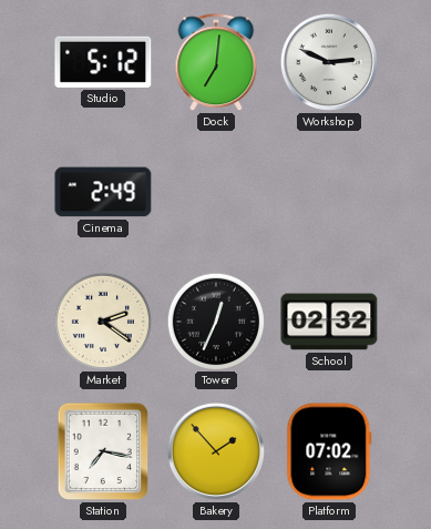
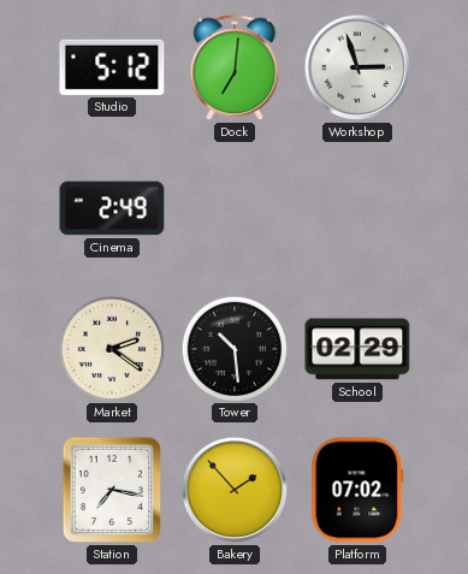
Workshop: 2:49 -> 2:57
Tower: 12:34 -> 10:29
School: 02:32 -> 02:29
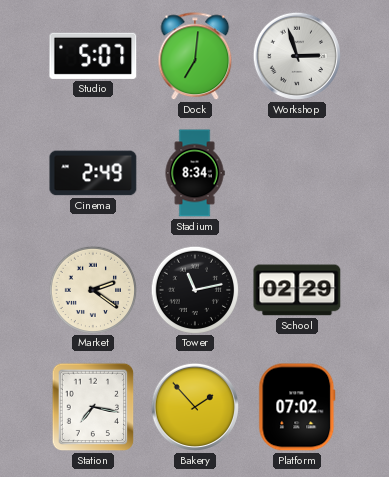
Studio: 5:12 -> 5:07
Stadium: none -> 8:34
Tower: 10:29 -> 11:13
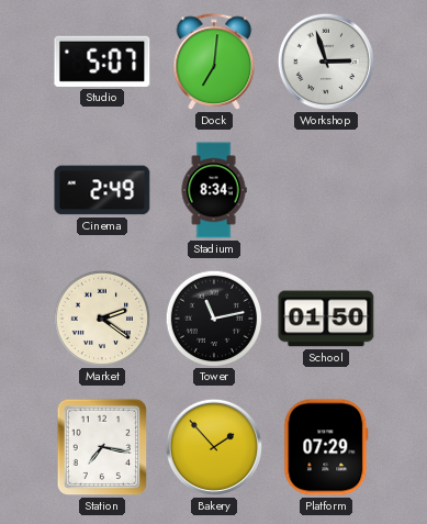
School: 02:29 -> 01:50
Platform: 07:02 -> 07:29
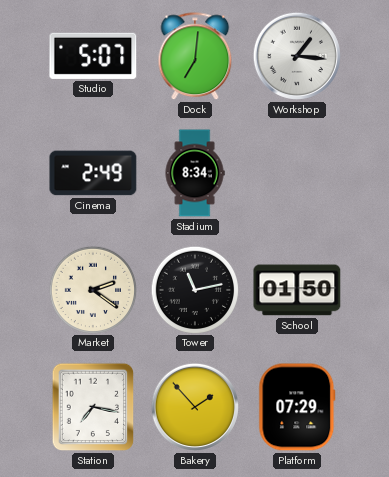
Workshop: 2:57 -> 1:16
